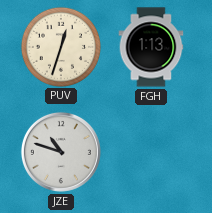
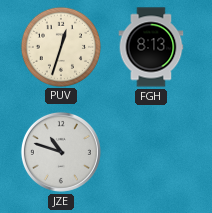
FGH: 1:13 -> 8:13
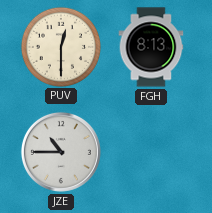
PUV: 12:33 -> 12:30
JZE: 10:48 -> 10:45
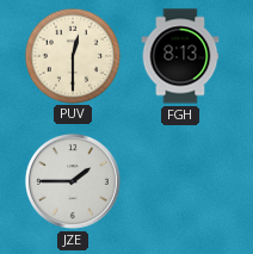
JZE: 10:45 -> 1:45
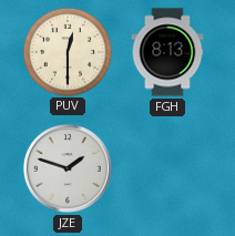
JZE: 1:45 -> 1:48
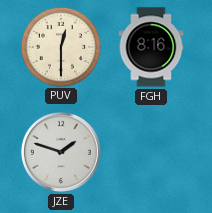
FGH: 8:13 -> 8:16
